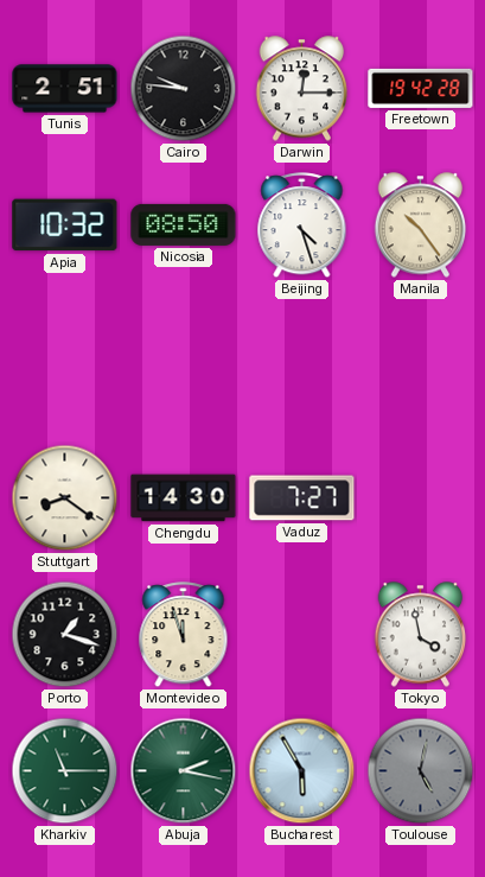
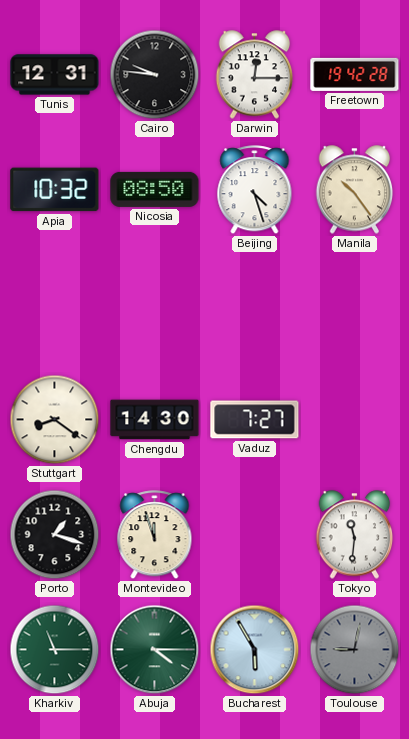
Tunis: 2:51 -> 12:31
Tokyo: 3:58 -> 11:31
Abuja: 2:17 -> 4:15
Toulouse: 5:02 -> 9:02
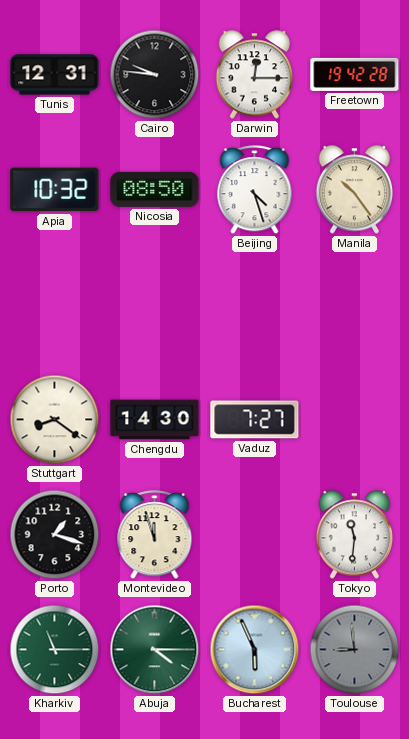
Bucharest: 5:55 -> 5:56
Toulouse: 9:02 -> 8:59
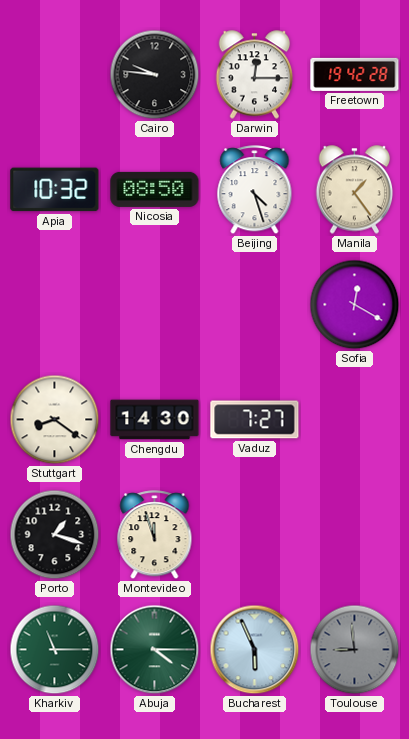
Tunis: 12:31 -> none
Manila: 10:24 -> 1:24
Sofia: none -> 12:20
Tokyo: 11:31 -> none
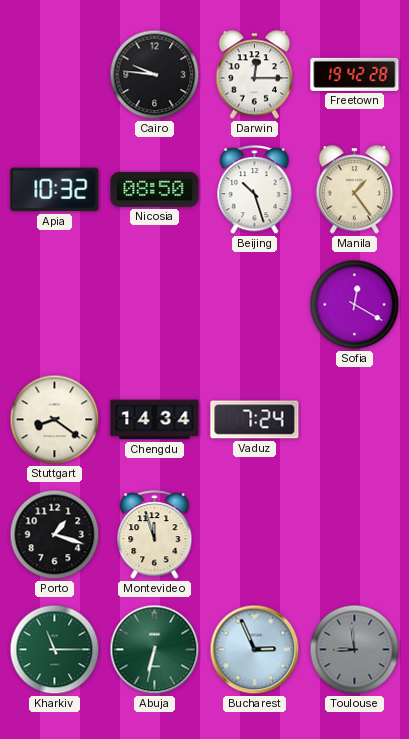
Beijing: 4:27 -> 10:27
Chengdu: 14:30 -> 14:34
Vaduz: 7:27 -> 7:24
Abuja: 4:15 -> 6:32
Bucharest: 5:56 -> 2:56
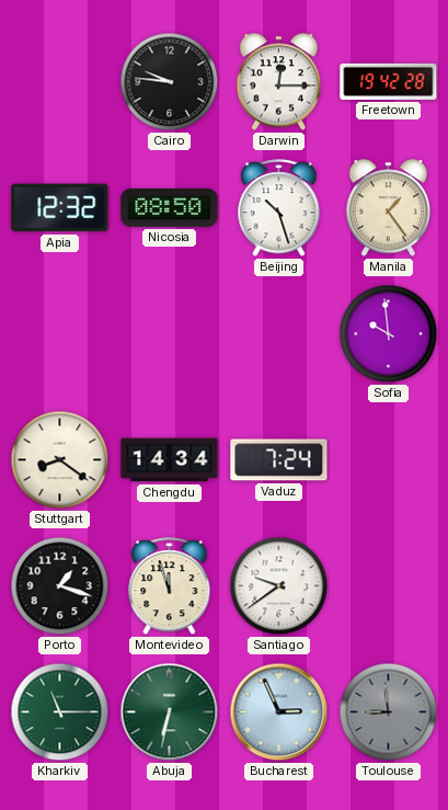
Apia: 10:32 -> 12:32
Sofia: 12:20 -> 9:59
Santiago: none -> 9:39
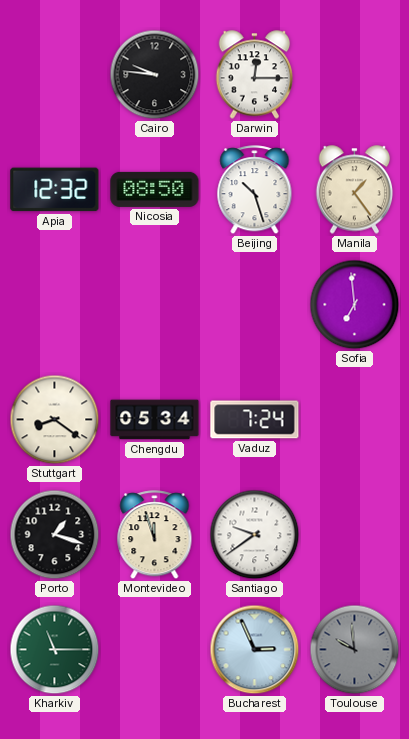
Freetown: 19:42 -> none
Sofia: 9:59 -> 6:59
Chengdu: 14:34 -> 05:34
Abuja: 6:32 -> none
Toulouse: 8:59 -> 9:59
